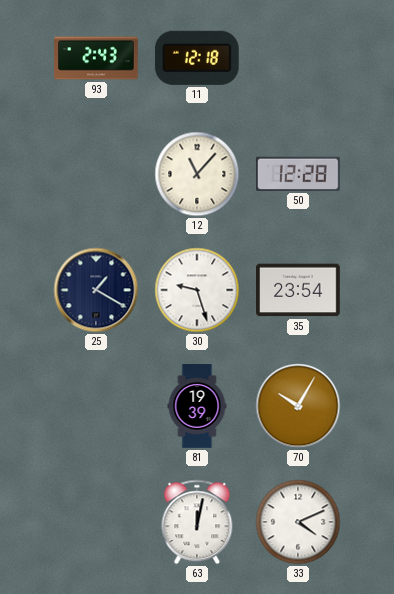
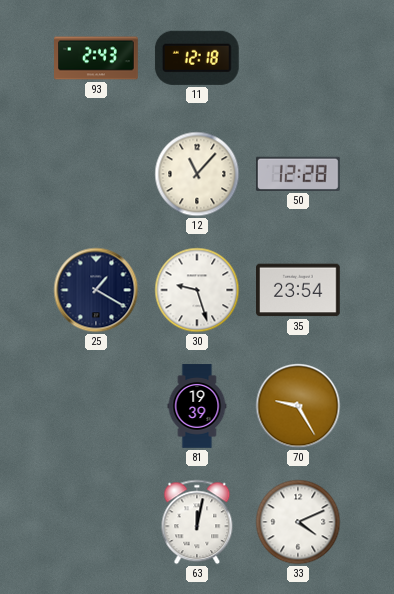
70: 10:05 -> 9:25
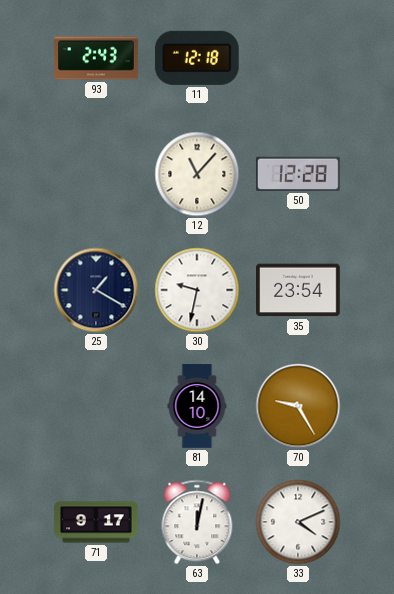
30: 9:27 -> 9:32
81: 19:39 -> 14:10
71: none -> 9:17
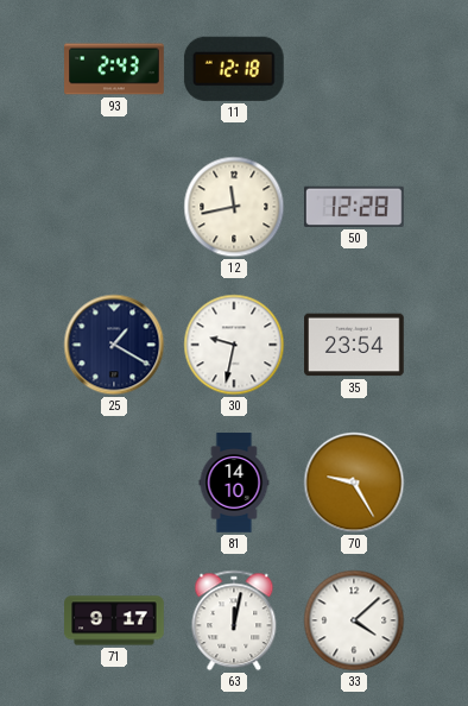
12: 11:07 -> 11:43
33: 4:11 -> 4:08
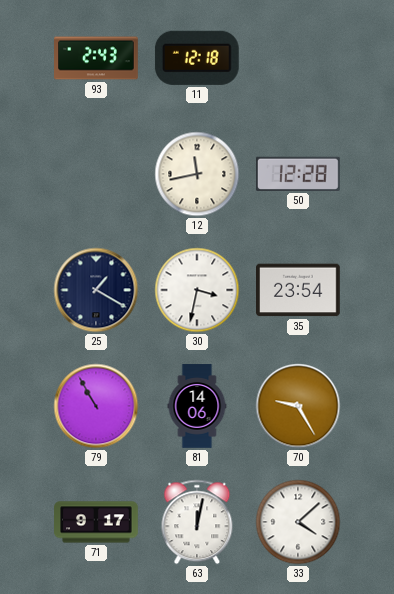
30: 9:32 -> 3:32
79: none -> 10:55
81: 14:10 -> 14:06
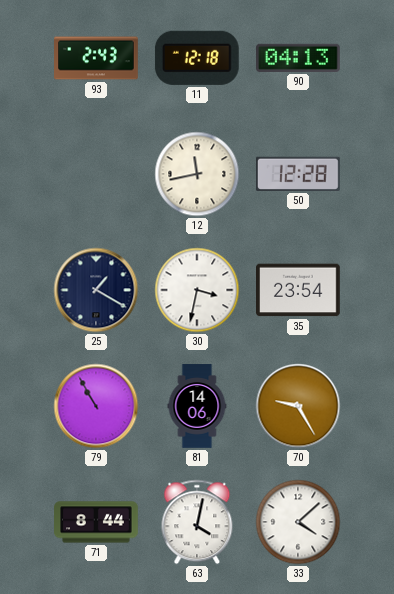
90: none -> 04:13
71: 9:17 -> 8:44
63: 12:02 -> 4:02
